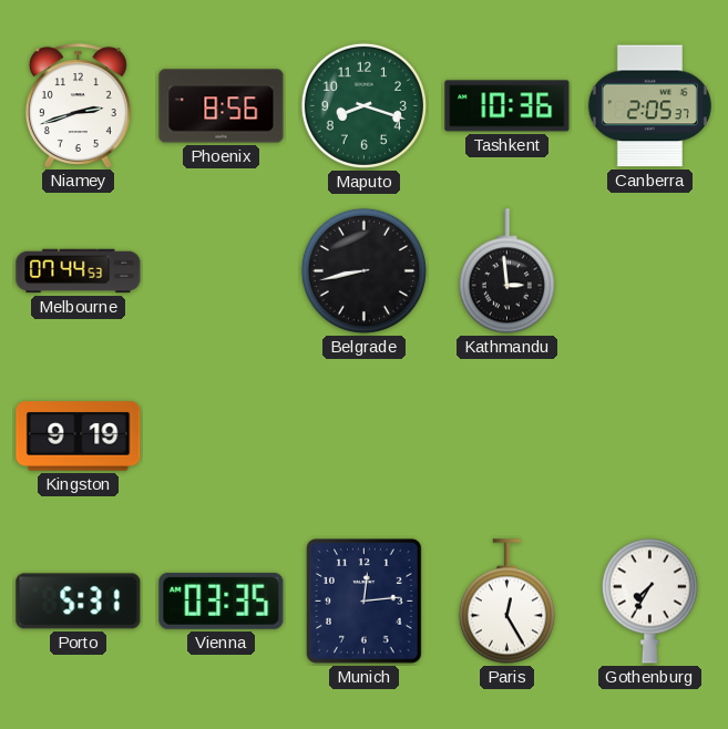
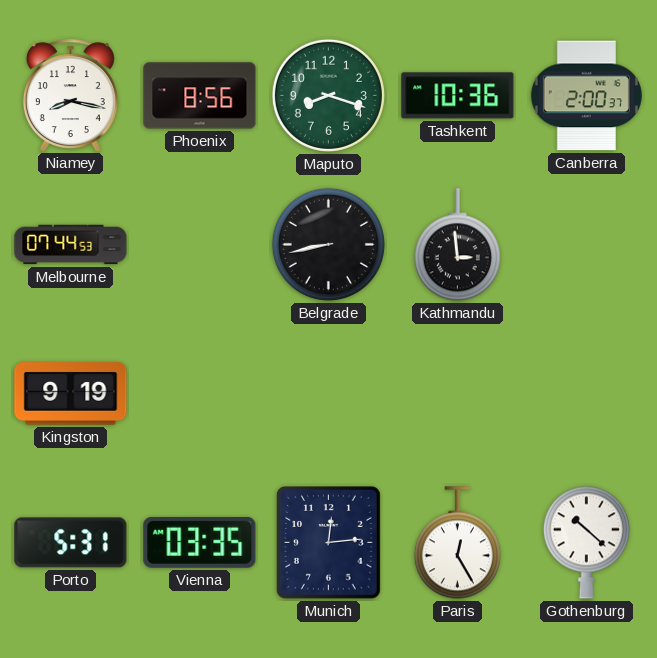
Niamey: 2:42 -> 8:17
Canberra: 2:05 -> 2:00
Gothenburg: 7:35 -> 10:22
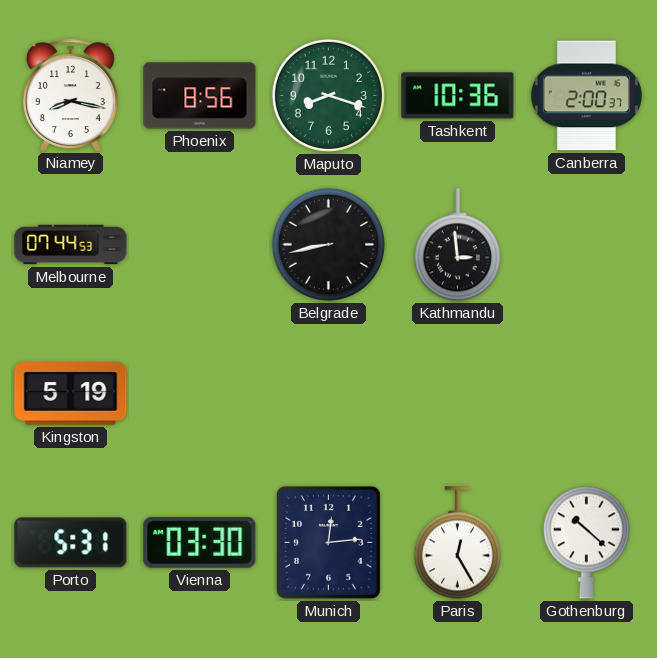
Kingston: 9:19 -> 5:19
Vienna: 03:35 -> 03:30
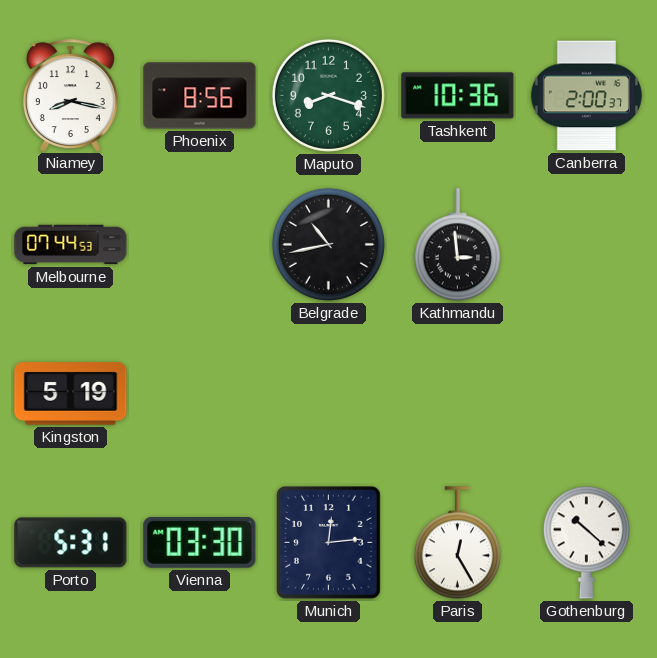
Belgrade: 8:43 -> 10:43
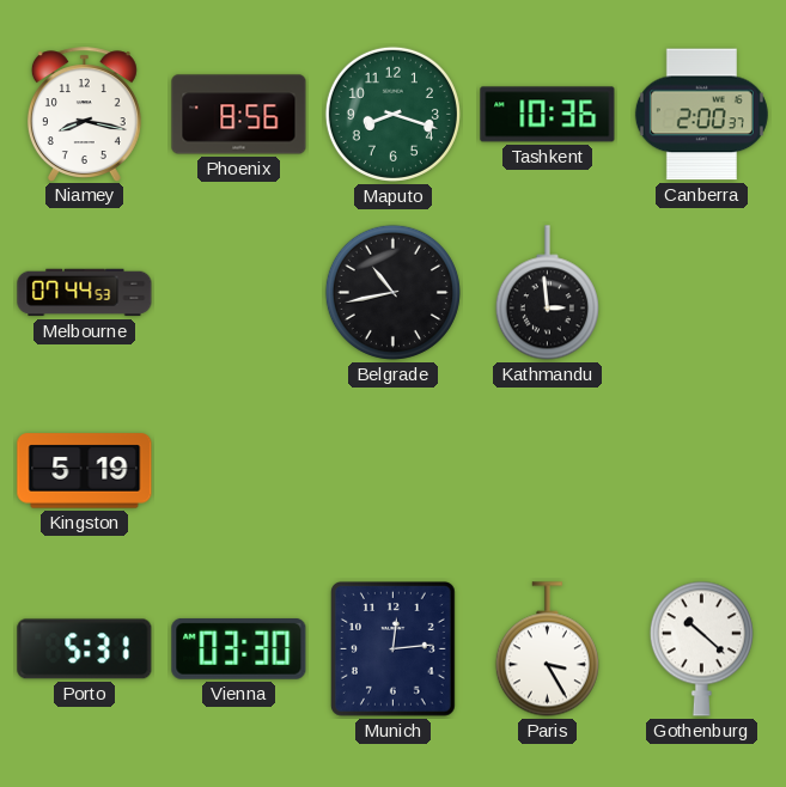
Paris: 12:25 -> 3:25
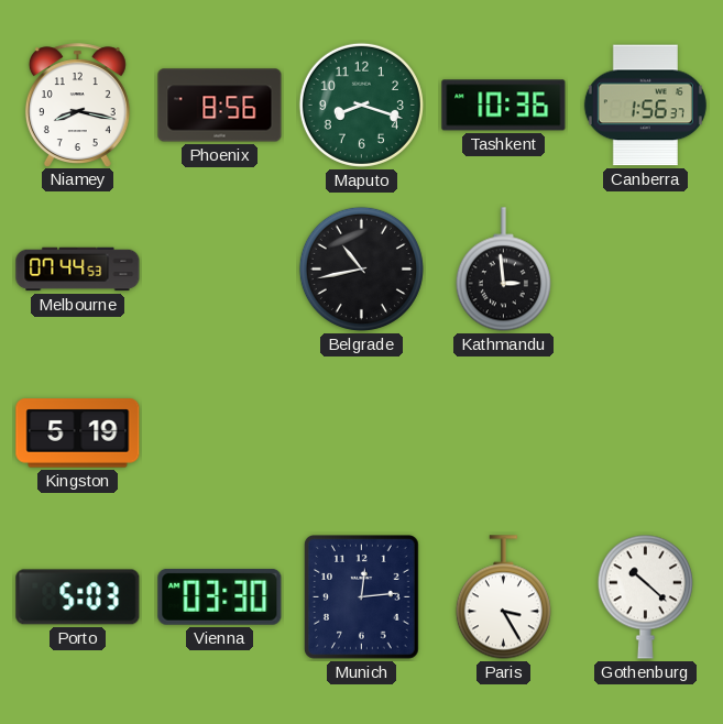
Canberra: 2:00 -> 1:56
Porto: 5:31 -> 5:03
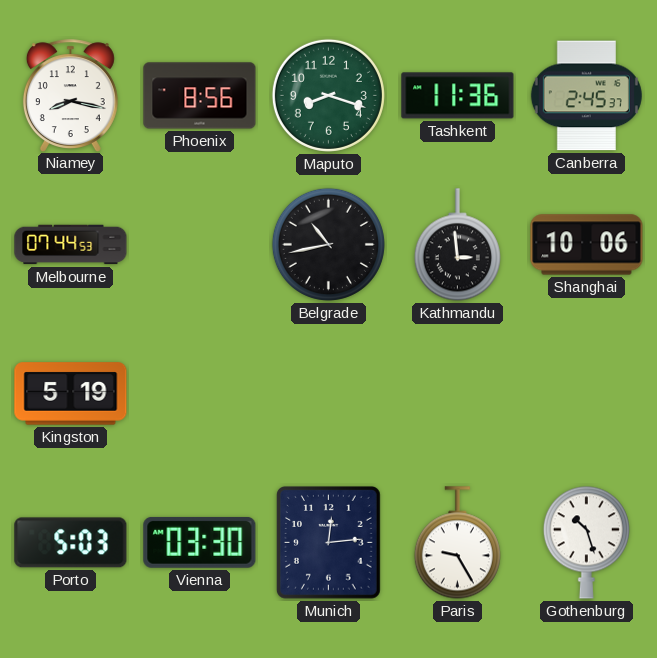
Tashkent: 10:36 -> 11:36
Canberra: 1:56 -> 2:45
Shanghai: none -> 10:06
Paris: 3:25 -> 9:25
Gothenburg: 10:22 -> 10:27
